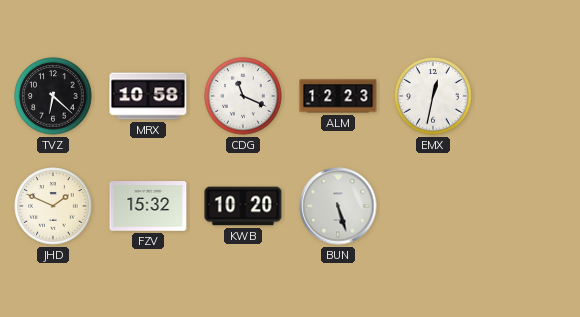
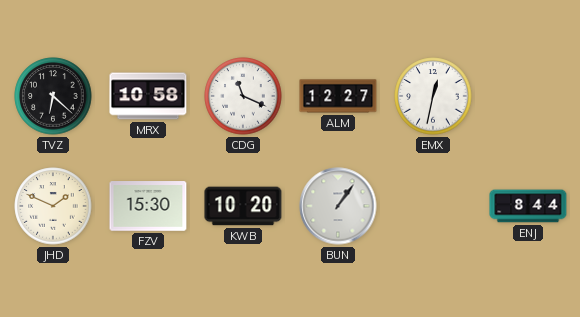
ALM: 12:23 -> 12:27
FZV: 15:32 -> 15:30
BUN: 5:27 -> 1:06
ENJ: none -> 8:44
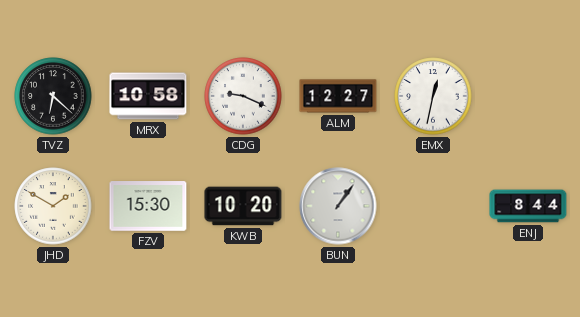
CDG: 11:19 -> 9:19
JHD: 1:49 -> 1:50
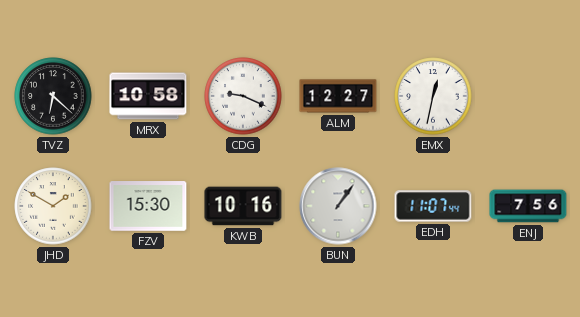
KWB: 10:20 -> 10:16
EDH: none -> 11:07
ENJ: 8:44 -> 7:56
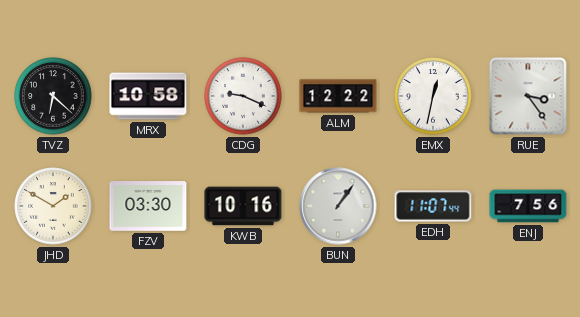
ALM: 12:27 -> 12:22
RUE: none -> 3:24
FZV: 15:30 -> 03:30
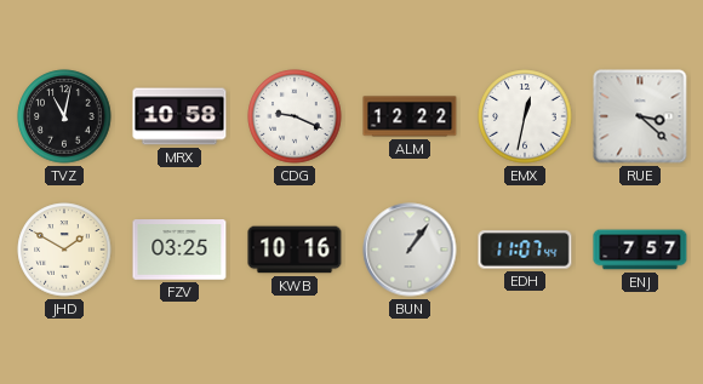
TVZ: 6:22 -> 11:02
RUE: 3:24 -> 3:22
FZV: 03:30 -> 03:25
ENJ: 7:56 -> 7:57
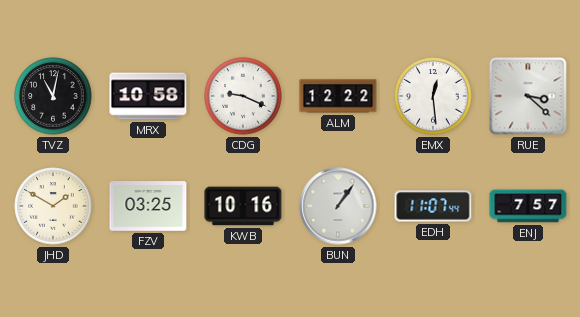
EMX: 12:32 -> 12:29
